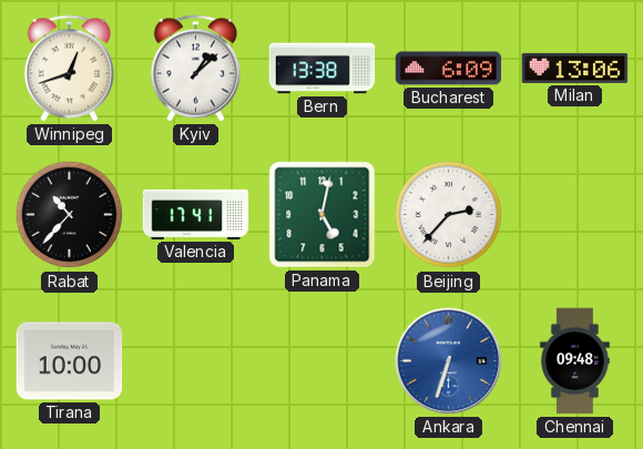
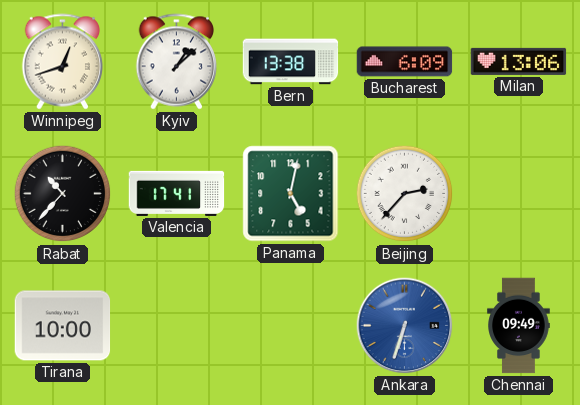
Chennai: 09:48 -> 09:49
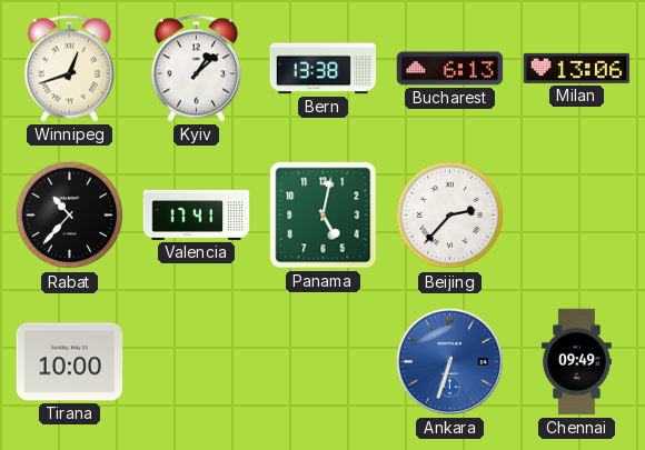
Bucharest: 6:09 -> 6:13
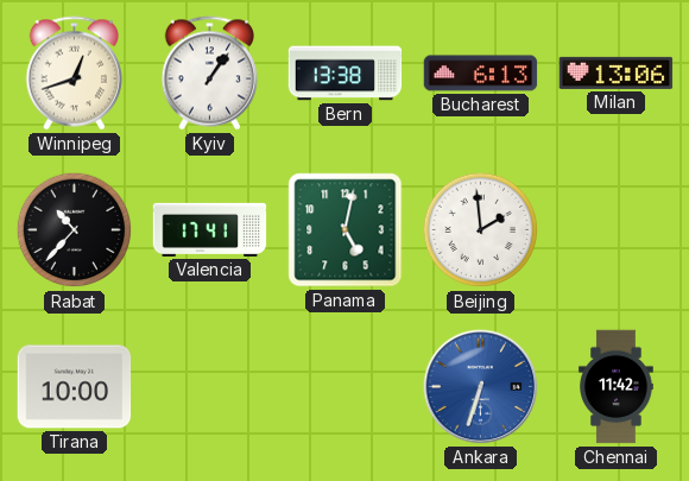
Kyiv: 1:08 -> 1:06
Beijing: 2:37 -> 1:59
Chennai: 09:49 -> 11:42
